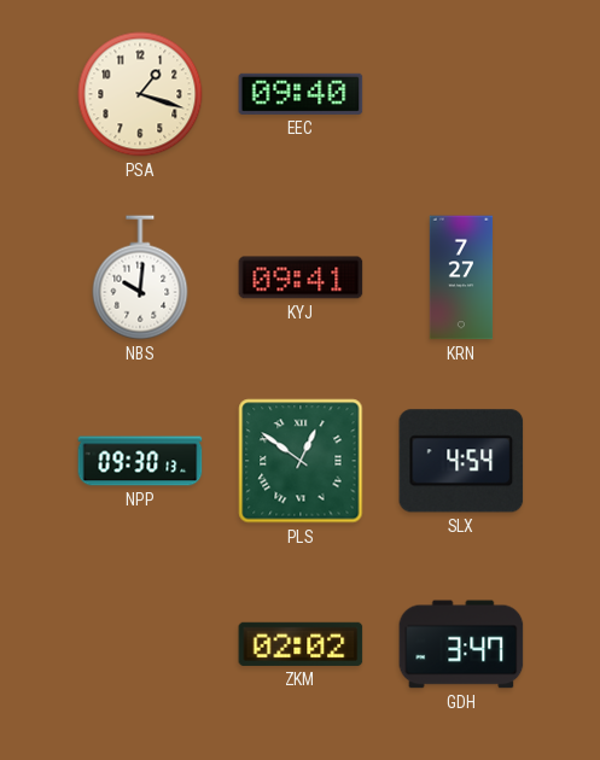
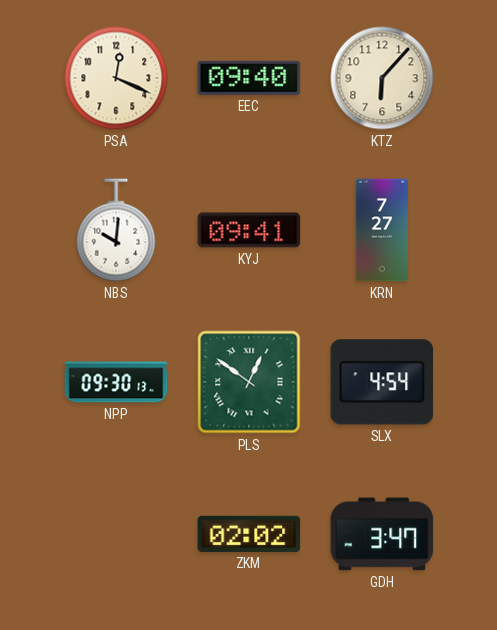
PSA: 1:18 -> 12:19
KTZ: none -> 6:07
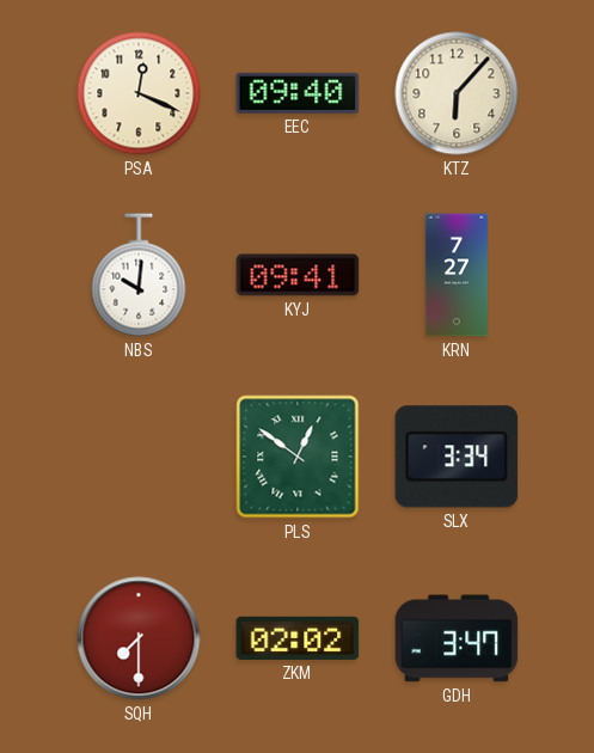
NPP: 09:30 -> none
SLX: 4:54 -> 3:34
SQH: none -> 7:30
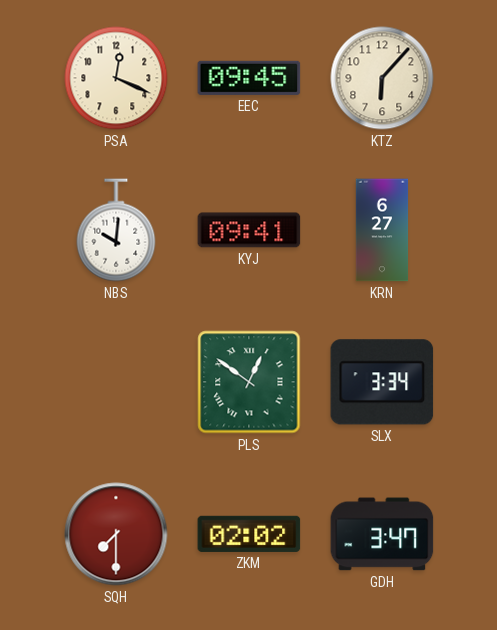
EEC: 09:40 -> 09:45
KRN: 7:27 -> 6:27
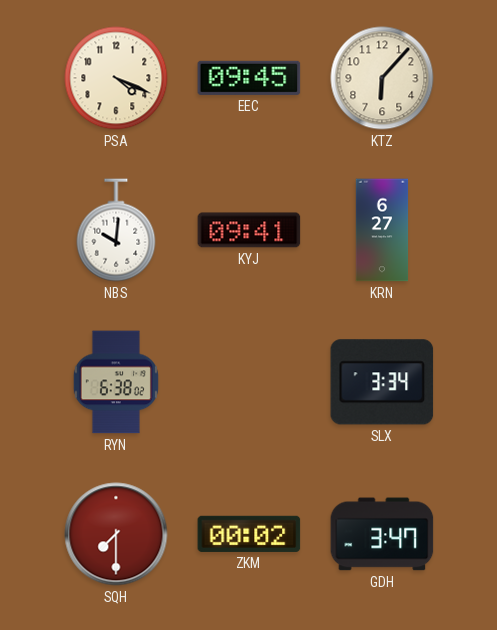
PSA: 12:19 -> 4:19
RYN: none -> 6:38
PLS: 12:51 -> none
ZKM: 02:02 -> 00:02
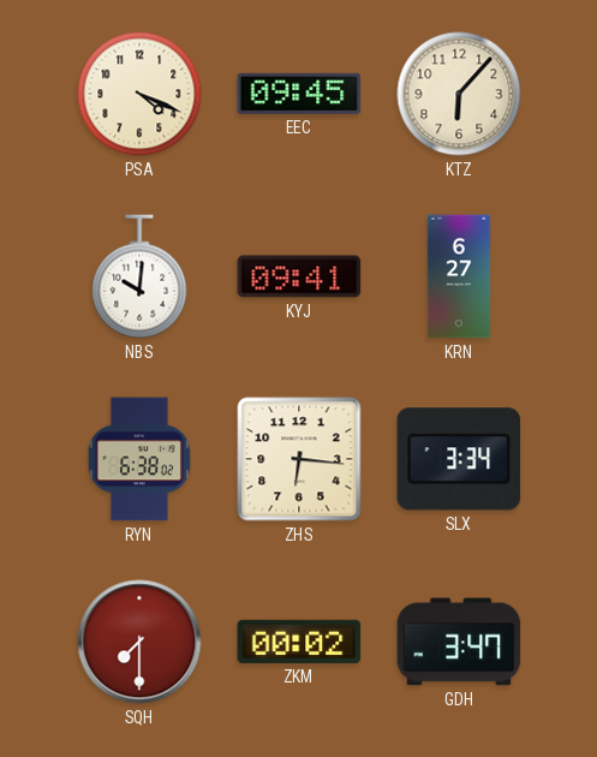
ZHS: none -> 6:16
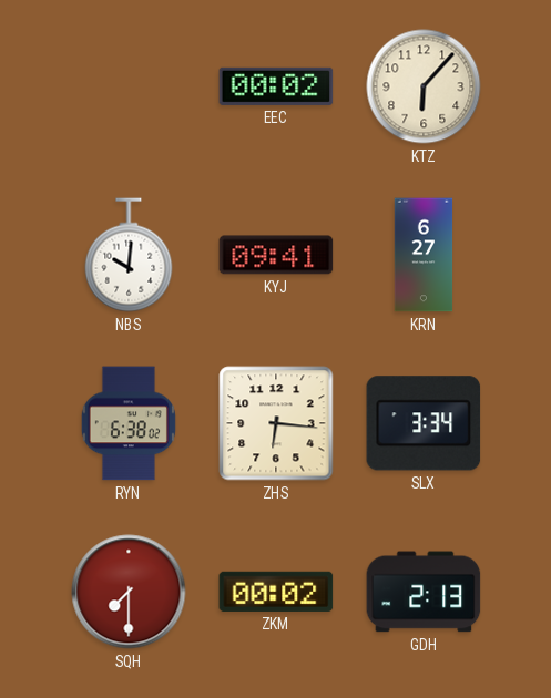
PSA: 4:19 -> none
EEC: 09:45 -> 00:02
GDH: 3:47 -> 2:13
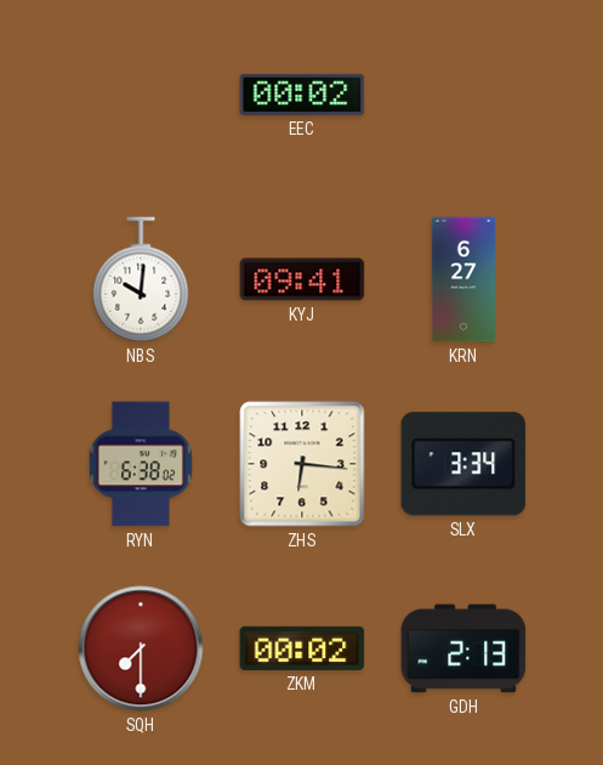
KTZ: 6:07 -> none
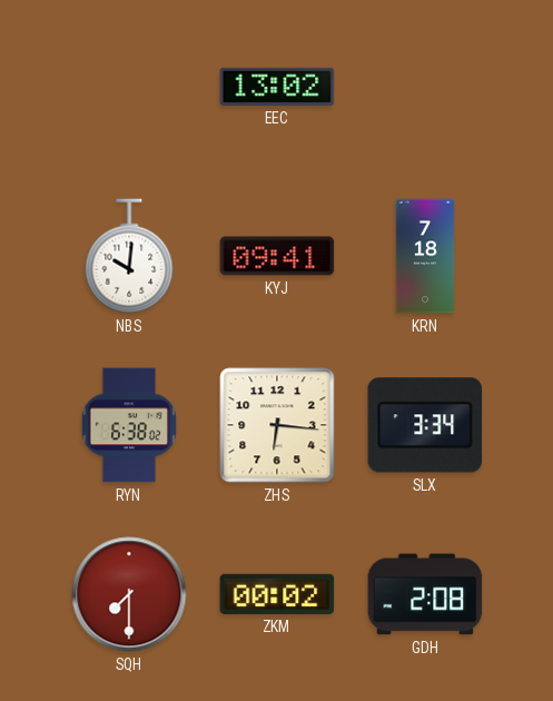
EEC: 00:02 -> 13:02
KRN: 6:27 -> 7:18
GDH: 2:13 -> 2:08
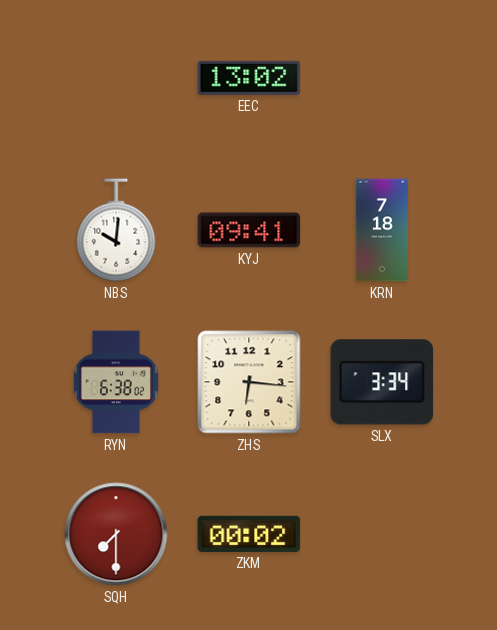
GDH: 2:08 -> none
